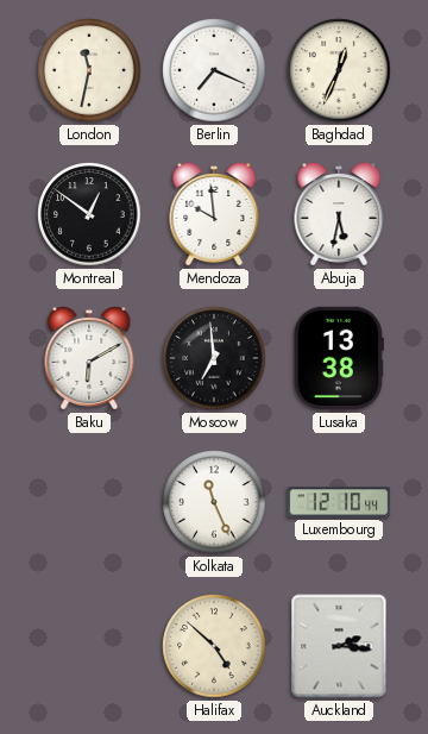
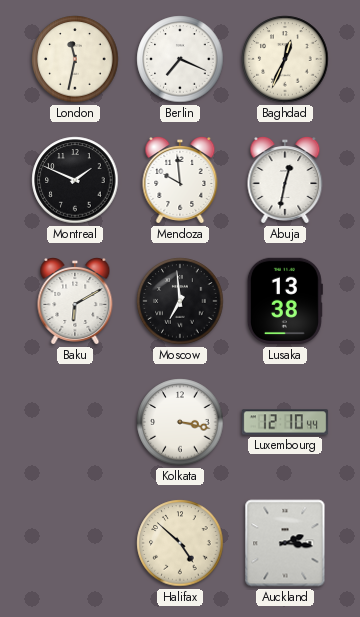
Montreal: 12:51 -> 1:49
Abuja: 5:32 -> 12:32
Kolkata: 11:26 -> 3:17
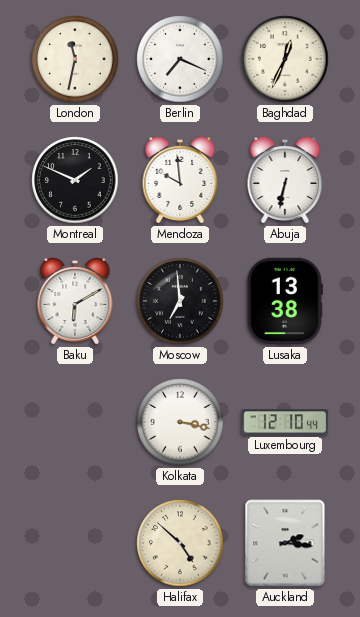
Abuja: 12:32 -> 6:32
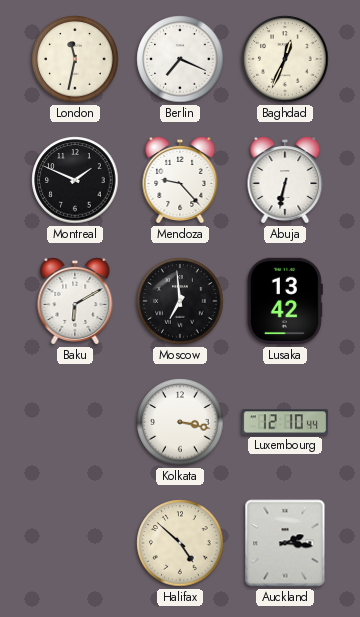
Mendoza: 9:59 -> 9:23
Lusaka: 13:38 -> 13:42
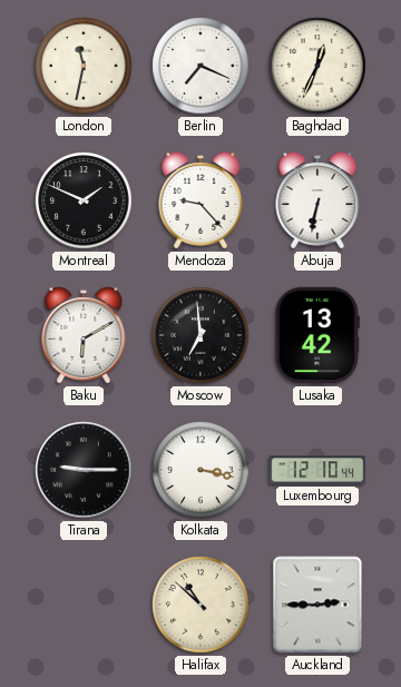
Tirana: none -> 9:15
Halifax: 4:52 -> 10:52
Auckland: 2:16 -> 2:45
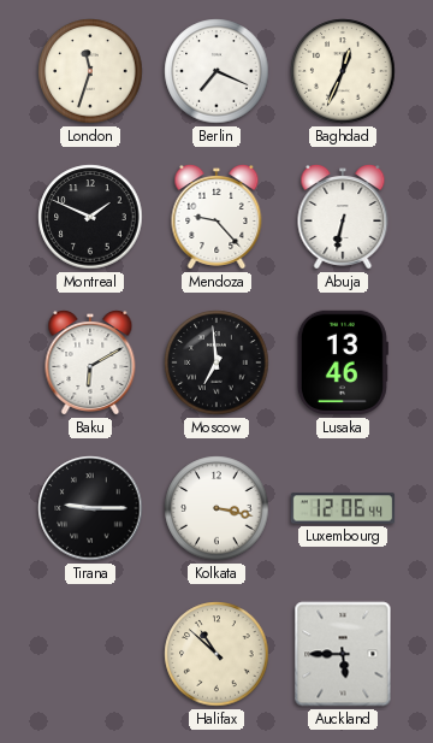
London: 11:32 -> 11:33
Lusaka: 13:42 -> 13:46
Luxembourg: 12:10 -> 12:06
Auckland: 2:45 -> 5:45
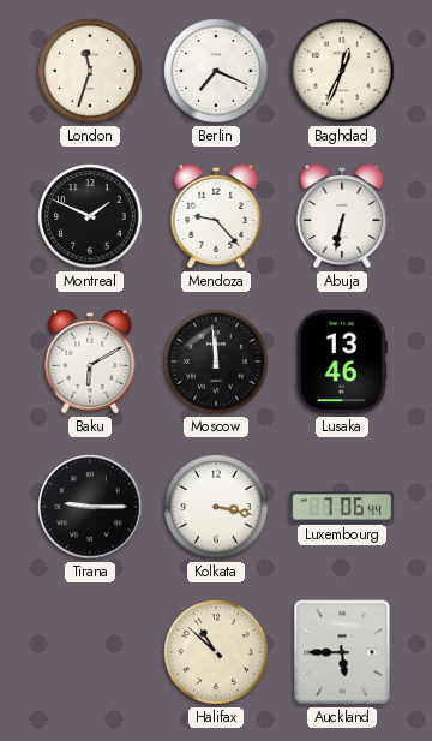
Moscow: 6:59 -> 11:59
Luxembourg: 12:06 -> 7:06
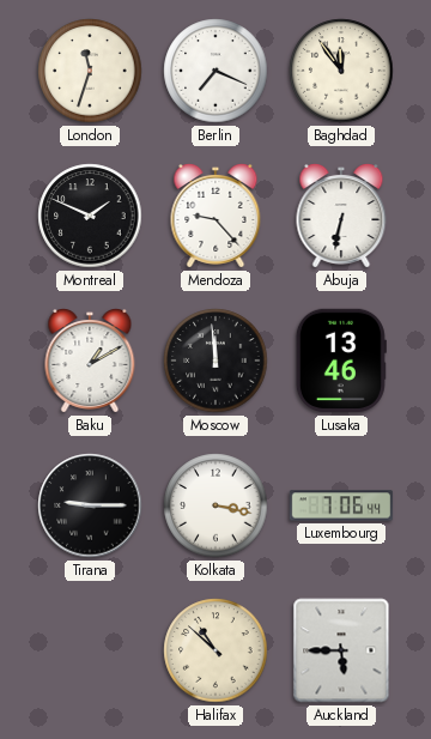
Baghdad: 12:34 -> 11:54
Baku: 6:10 -> 1:10
